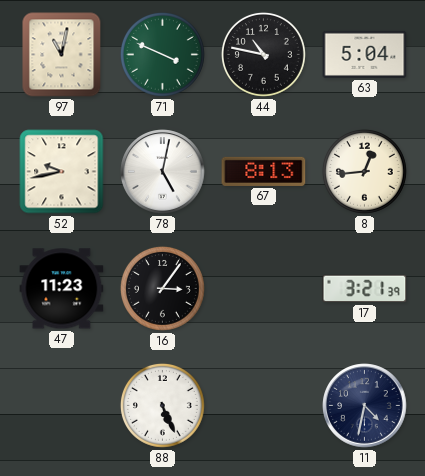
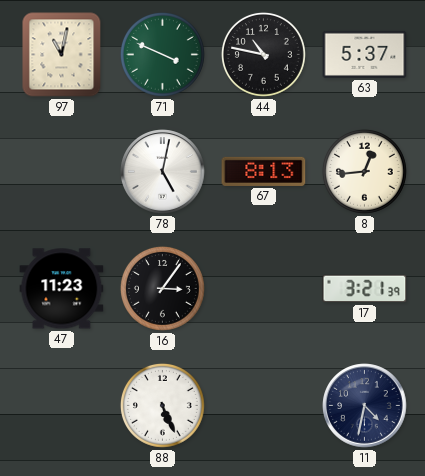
63: 5:04 -> 5:37
52: 9:43 -> none
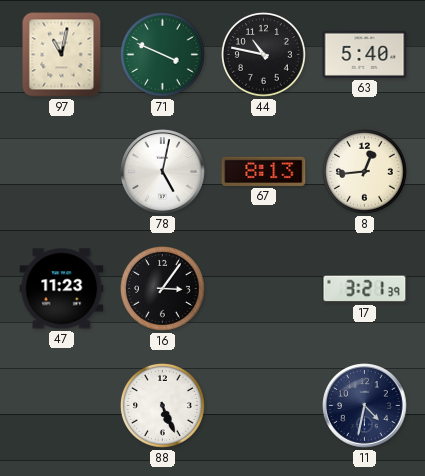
63: 5:37 -> 5:40
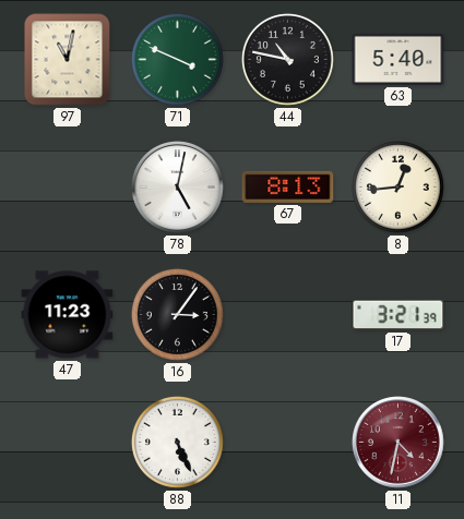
11 dial: navy -> burgundy
